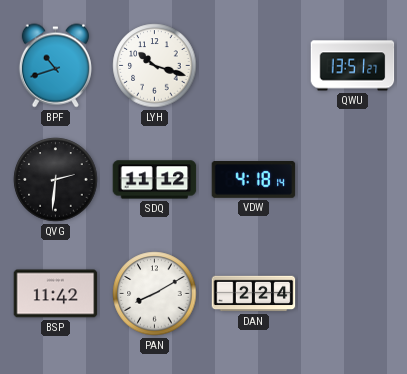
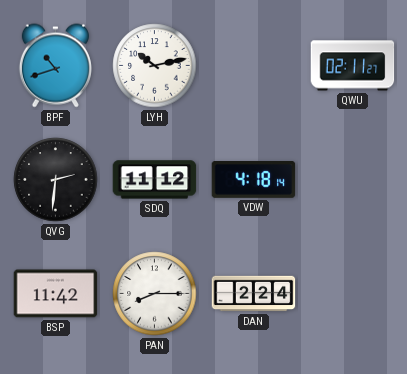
LYH: 10:18 -> 10:13
QWU: 13:51 -> 02:11
PAN: 8:10 -> 8:15
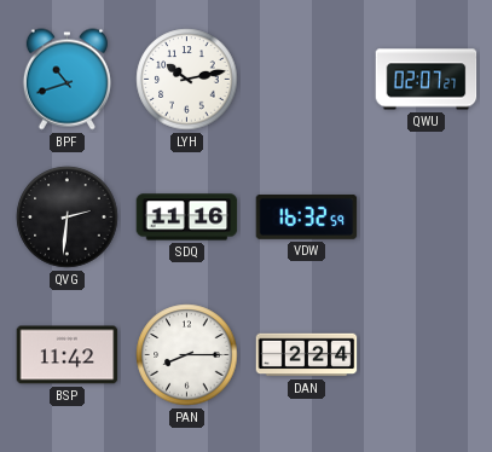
QWU: 02:11 -> 02:07
SDQ: 11:12 -> 11:16
VDW: 4:18 -> 16:32
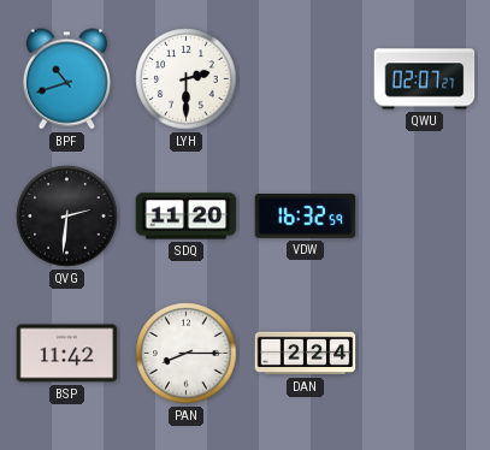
LYH: 10:13 -> 2:30
SDQ: 11:16 -> 11:20
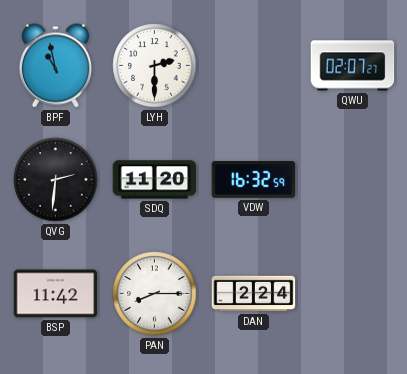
BPF: 10:42 -> 10:58
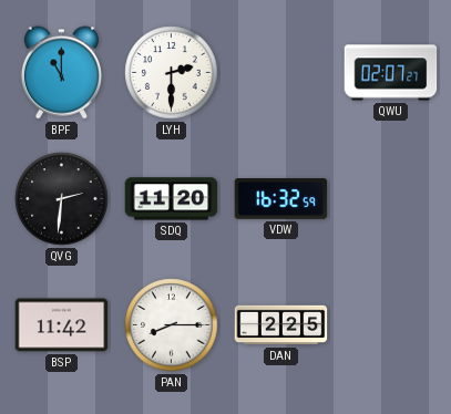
BPF: 10:58 -> 11:00
DAN: 2:24 -> 2:25
